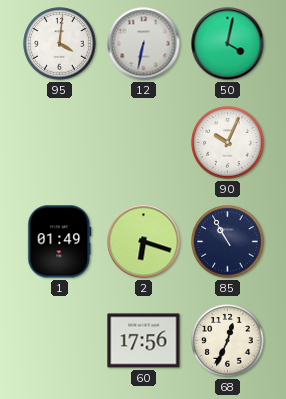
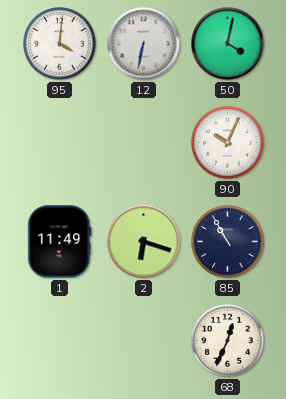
1: 01:49 -> 11:49
60: 17:56 -> none
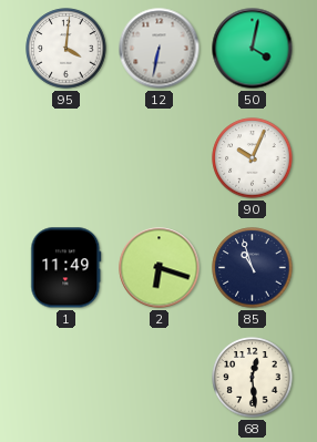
85: 10:55 -> 10:57
68: 12:34 -> 12:29
